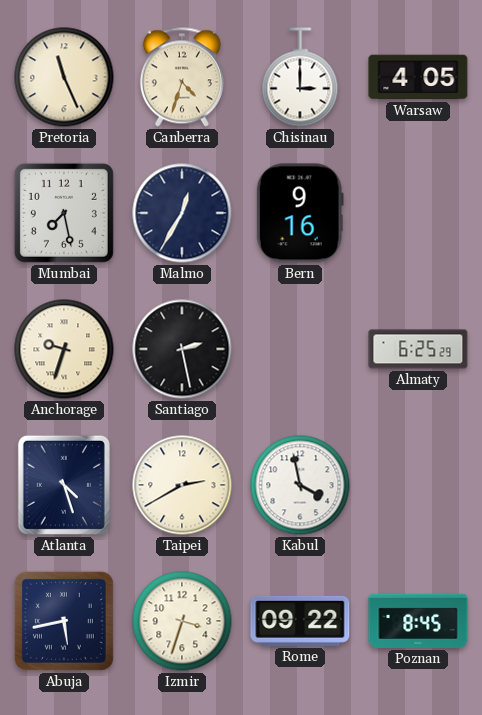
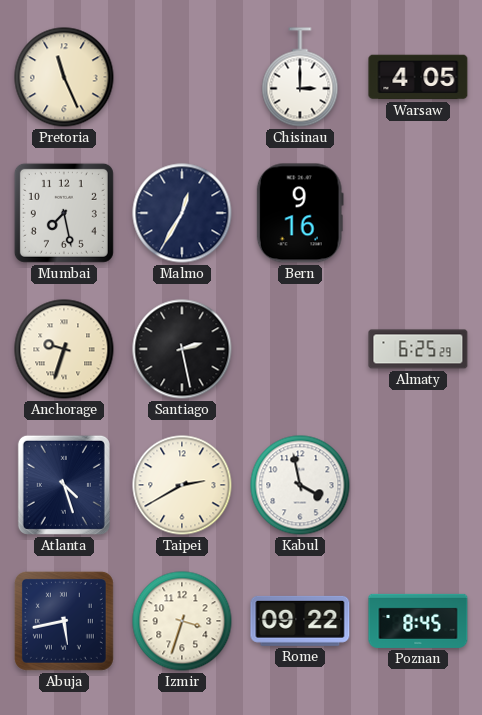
Canberra: 4:33 -> none
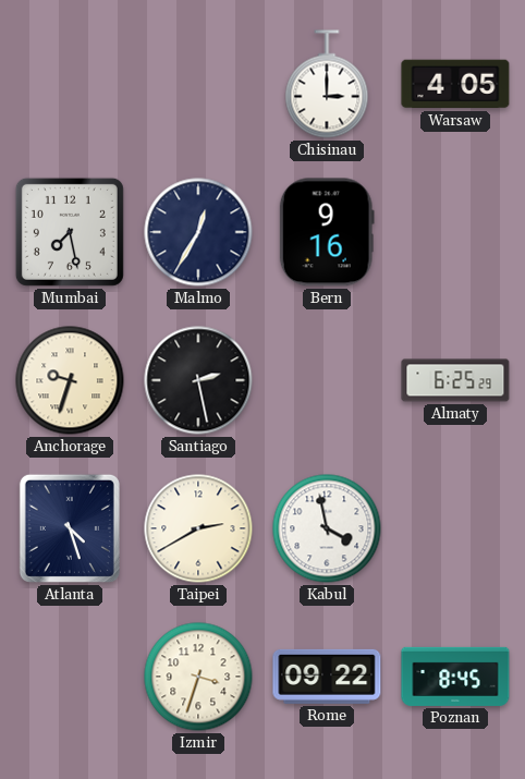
Pretoria: 11:26 -> none
Abuja: 5:43 -> none
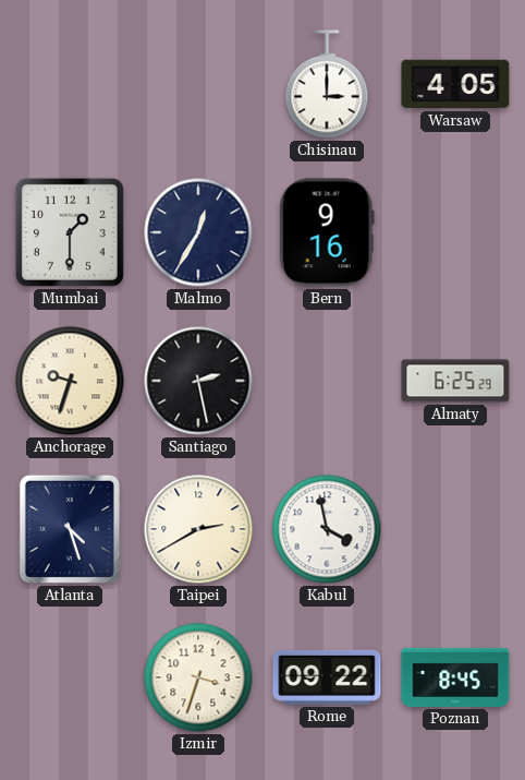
Mumbai: 7:28 -> 1:30
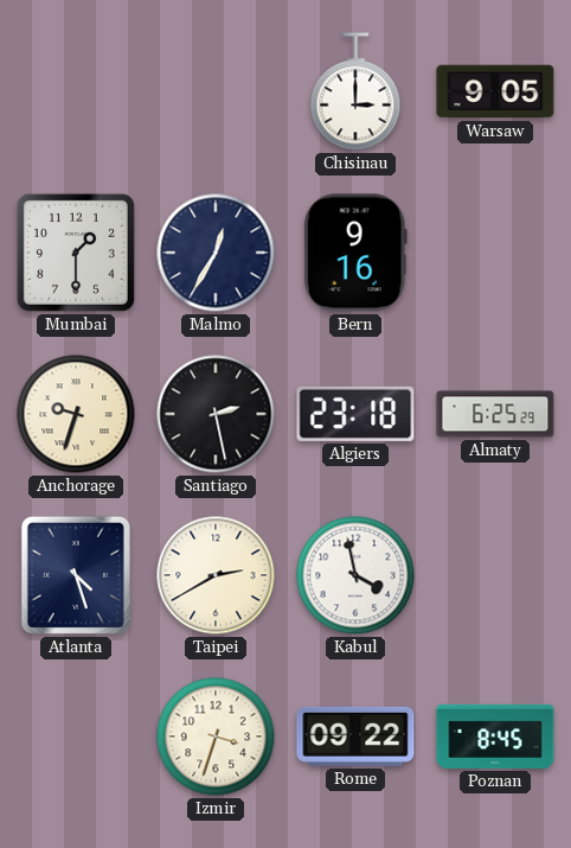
Warsaw: 4:05 -> 9:05
Algiers: none -> 23:18
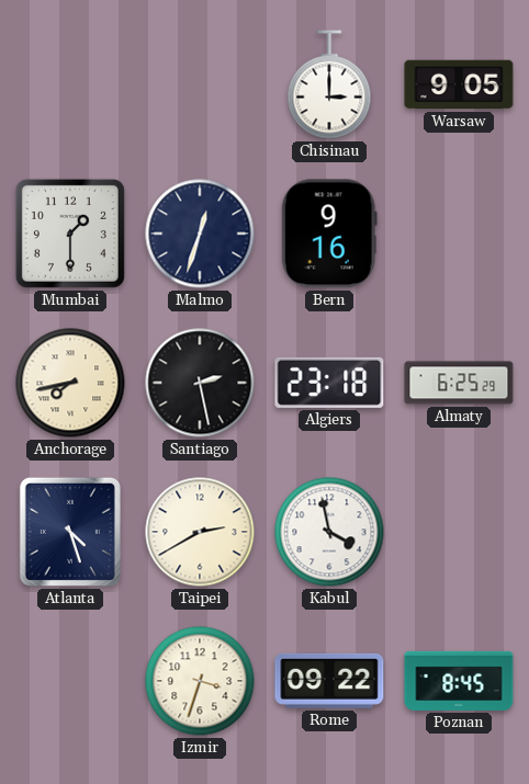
Malmo: 12:35 -> 12:33
Anchorage: 9:33 -> 7:43
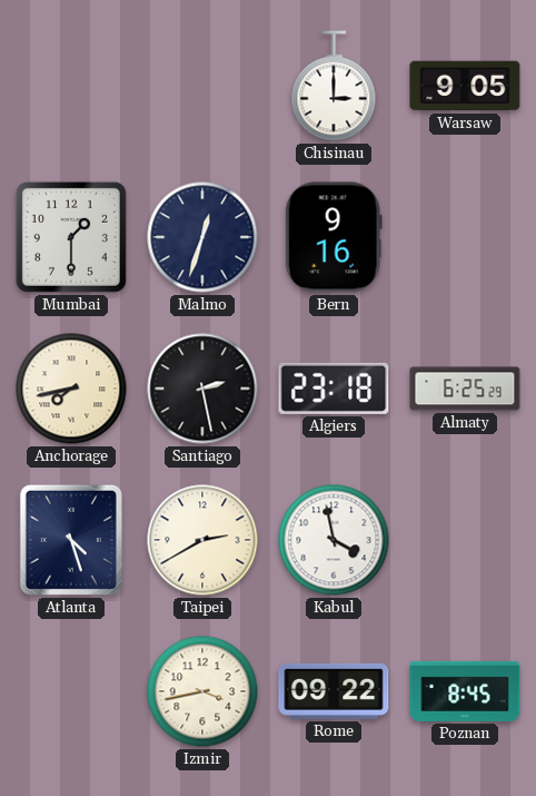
Izmir: 3:33 -> 3:43
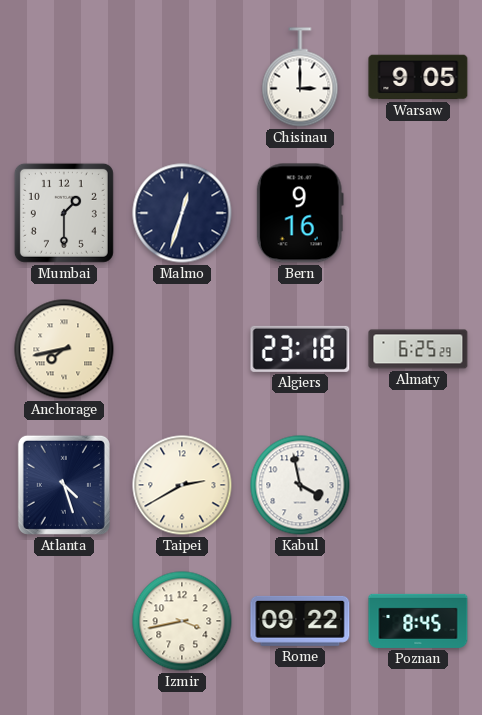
Santiago: 2:28 -> none
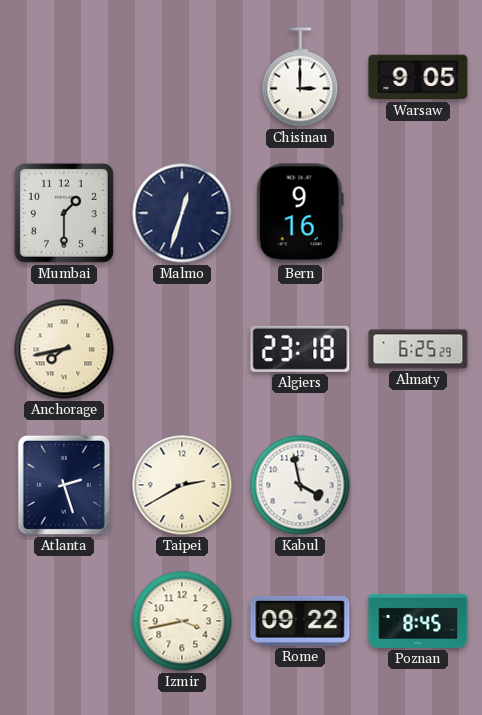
Atlanta: 4:27 -> 2:27
